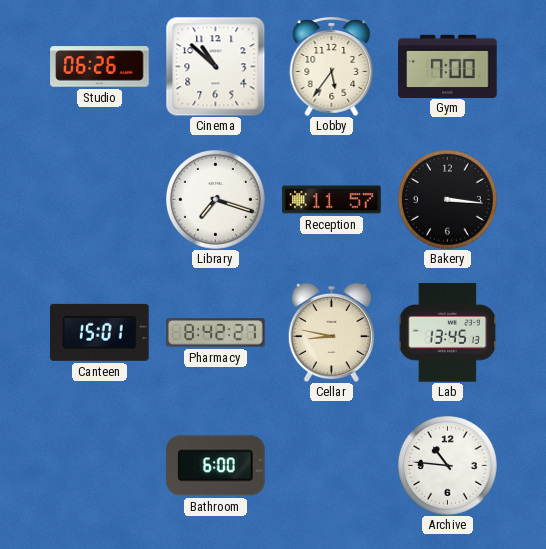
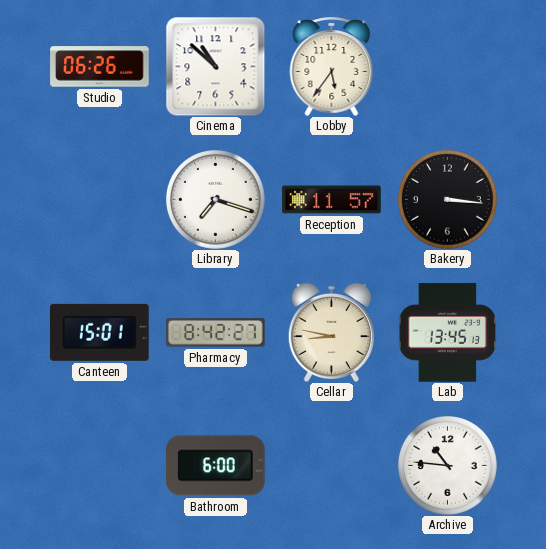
Gym: 7:00 -> none
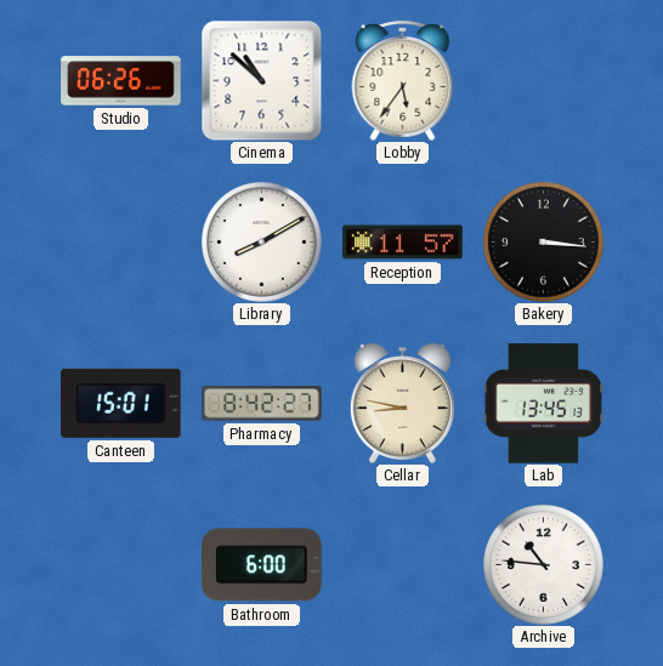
Library: 7:18 -> 8:10
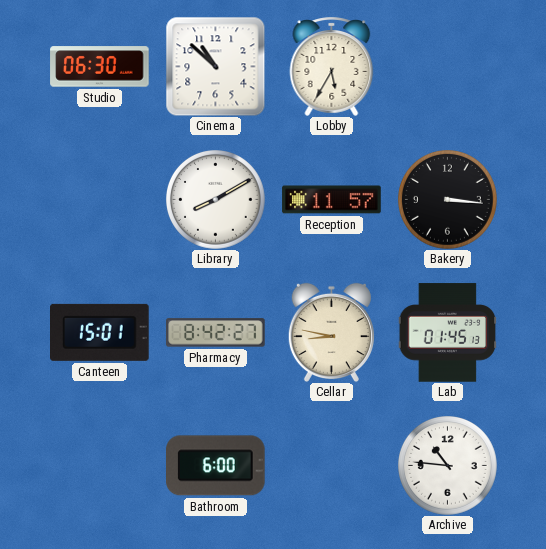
Studio: 06:26 -> 06:30
Lobby: 5:36 -> 5:35
Lab: 13:45 -> 01:45
